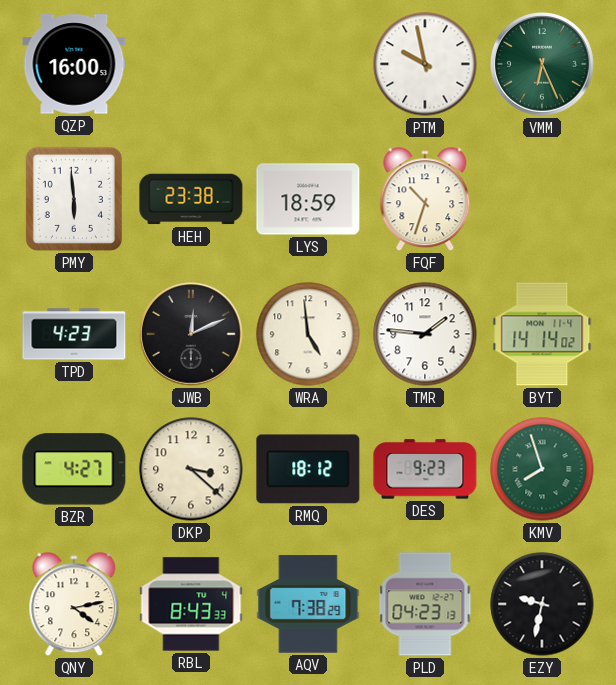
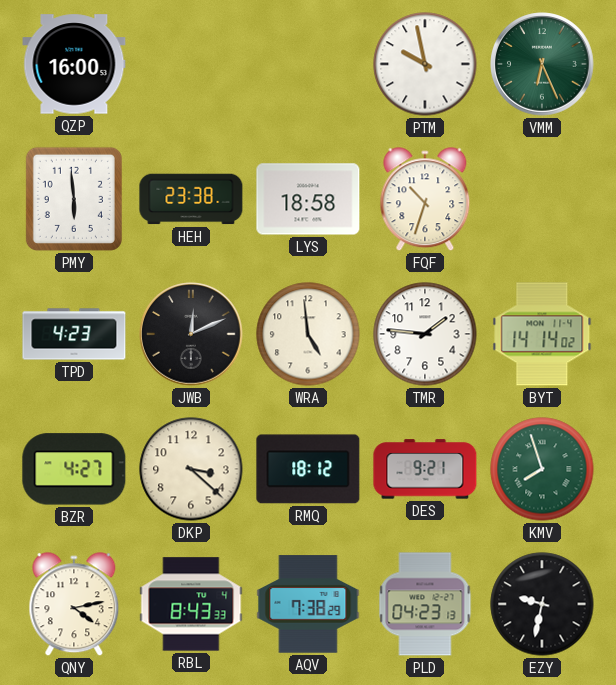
LYS: 18:59 -> 18:58
DES: 9:23 -> 9:21
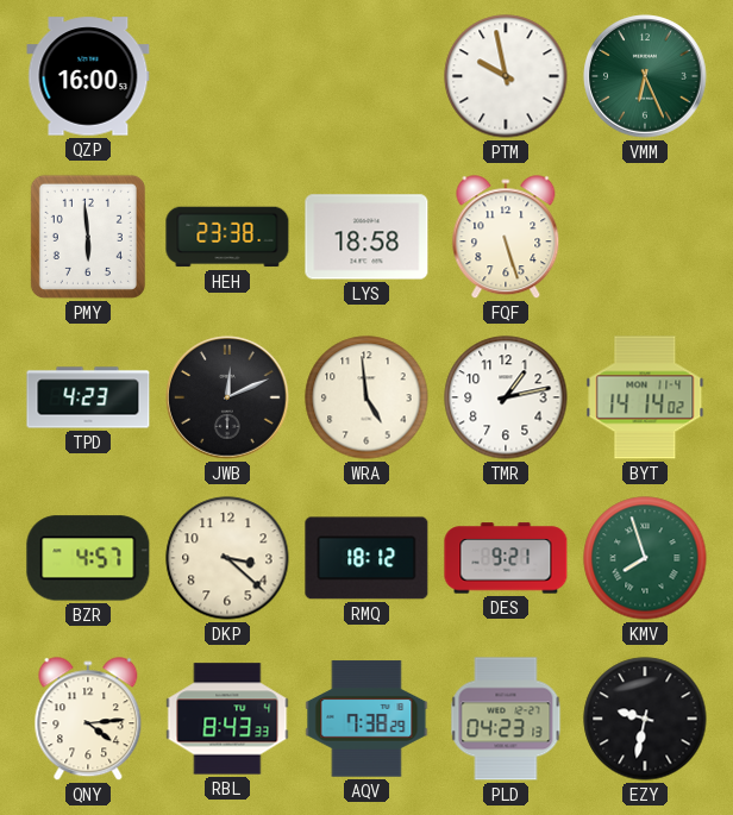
FQF: 10:33 -> 5:27
TMR: 1:46 -> 1:13
BZR: 4:27 -> 4:57
QNY: 4:13 -> 4:14
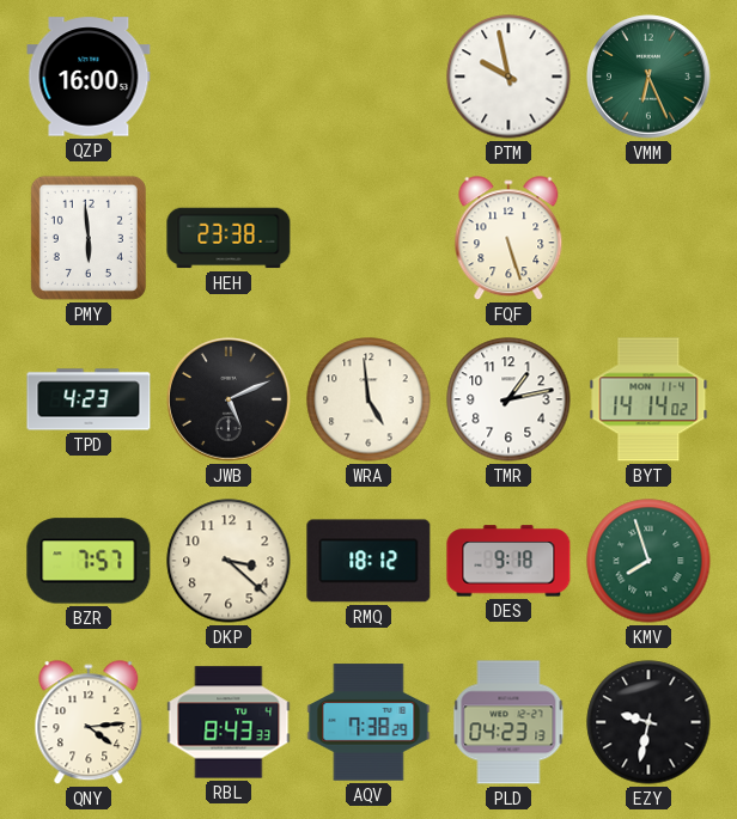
LYS: 18:58 -> none
JWB: 12:11 -> 5:11
BZR: 4:57 -> 7:57
DES: 9:21 -> 9:18
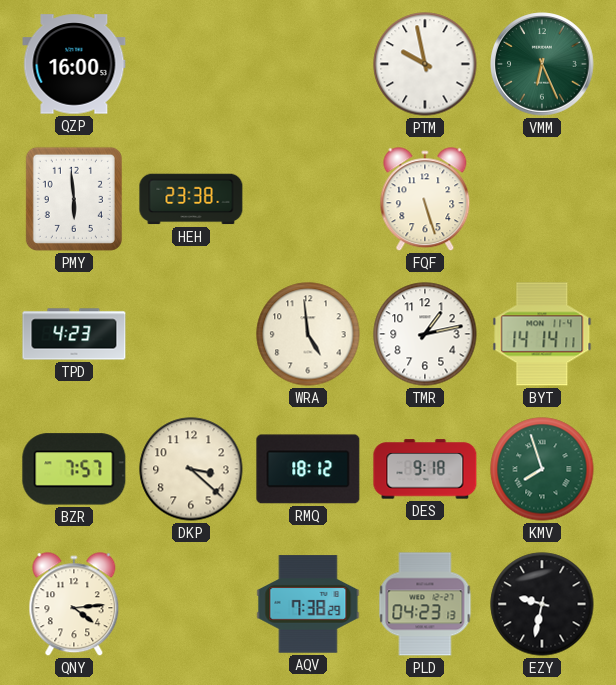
JWB: 5:11 -> none
BYT: 14:14:02 -> 14:14:11
RBL: 8:43 -> none
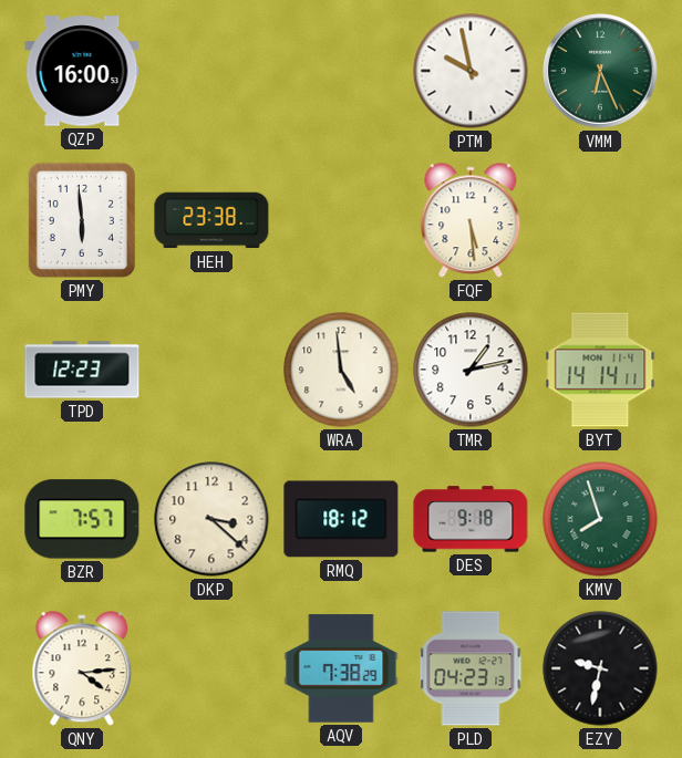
FQF: 5:27 -> 5:29
TPD: 4:23 -> 12:23
